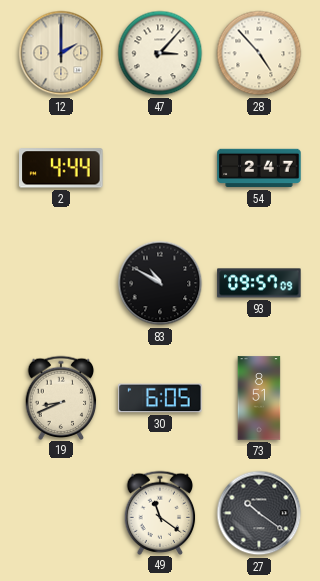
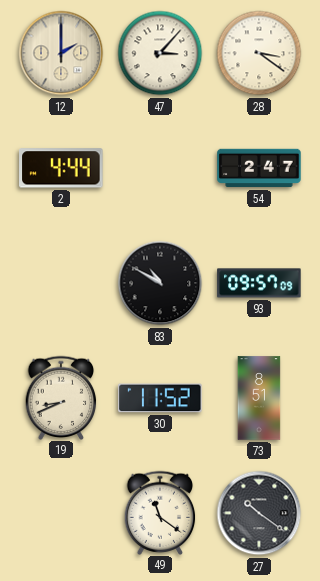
28: 4:53 -> 3:21
30: 6:05 -> 11:52
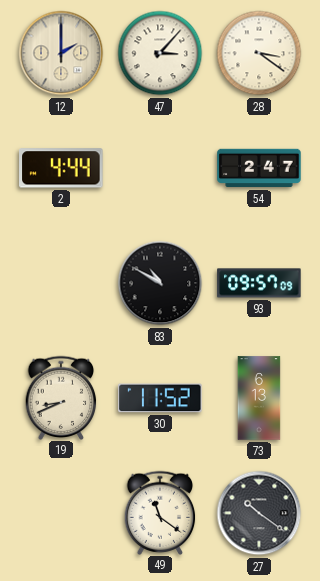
73: 8:51 -> 6:13
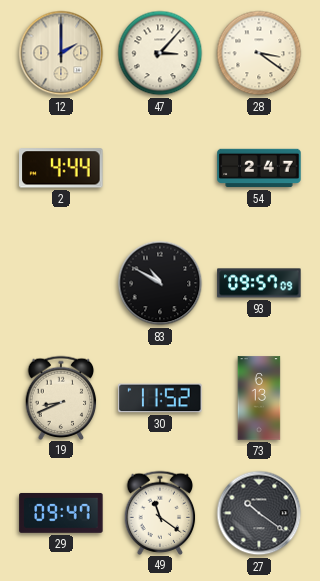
29: none -> 09:47
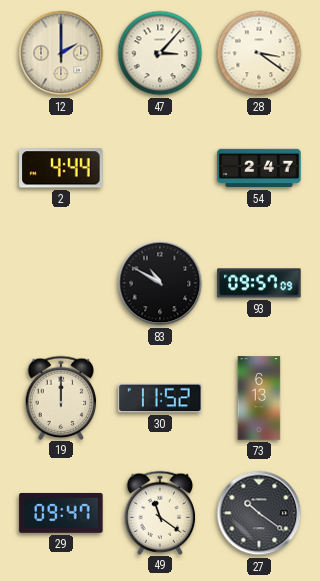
19: 8:41 -> 12:00
